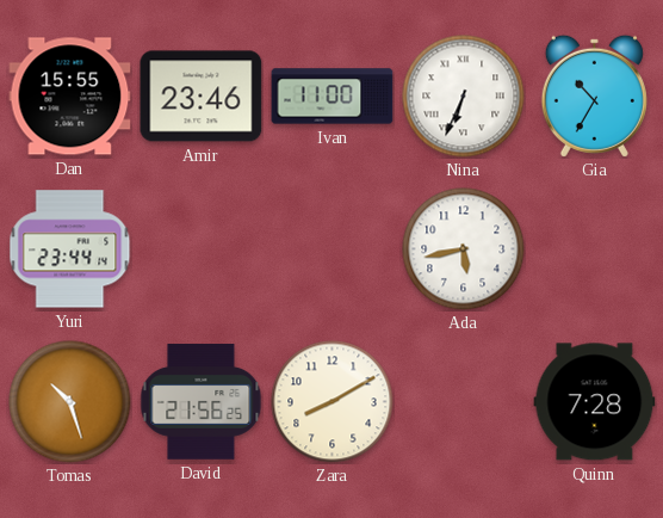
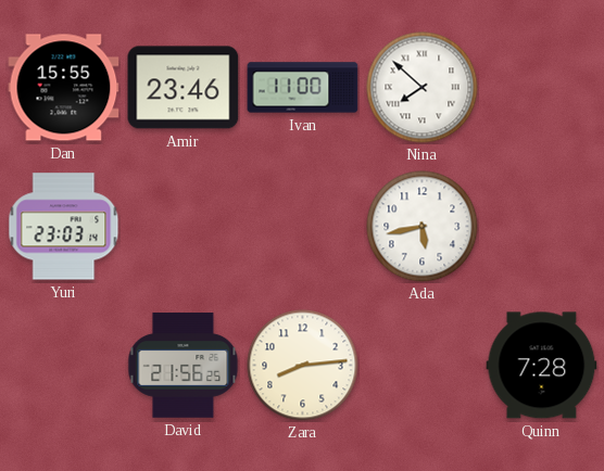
Nina: 6:34 -> 7:52
Gia: 10:35 -> none
Yuri: 23:44 -> 23:03
Tomas: 10:27 -> none
Zara: 8:10 -> 8:14
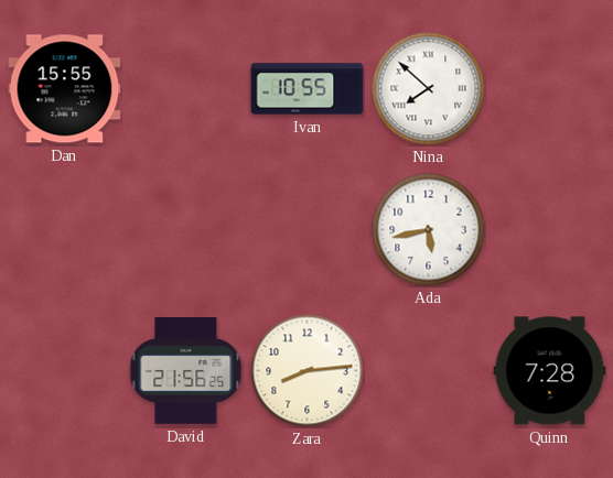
Amir: 23:46 -> none
Ivan: 11:00 -> 10:55
Yuri: 23:03 -> none
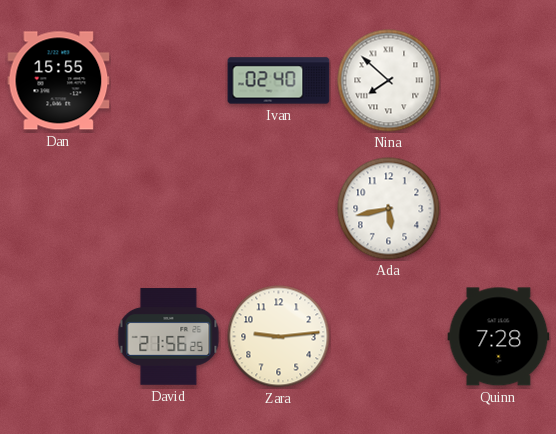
Ivan: 10:55 -> 02:40
Zara: 8:14 -> 9:14
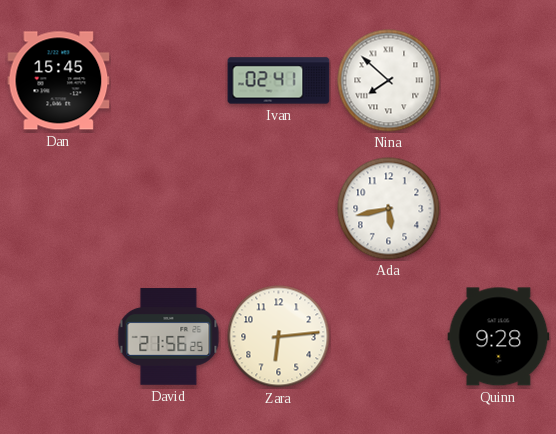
Dan: 15:55 -> 15:45
Ivan: 02:40 -> 02:41
Zara: 9:14 -> 6:14
Quinn: 7:28 -> 9:28
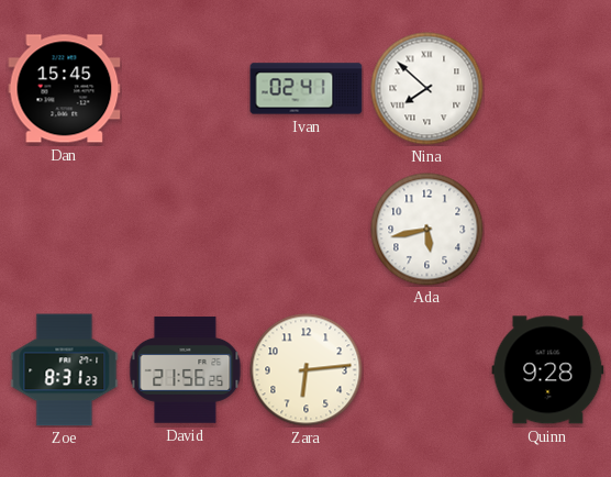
Zoe: none -> 8:31
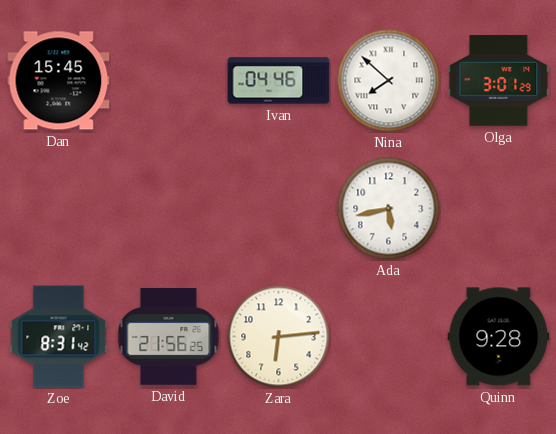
Ivan: 02:41 -> 04:46
Olga: none -> 3:01
Zoe: 8:31:23 -> 8:31:42
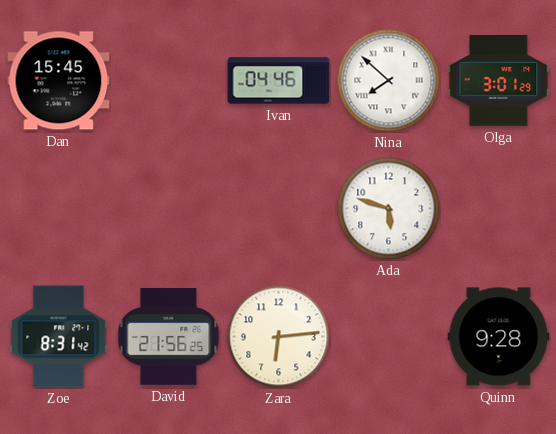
Ada: 5:43 -> 5:48
